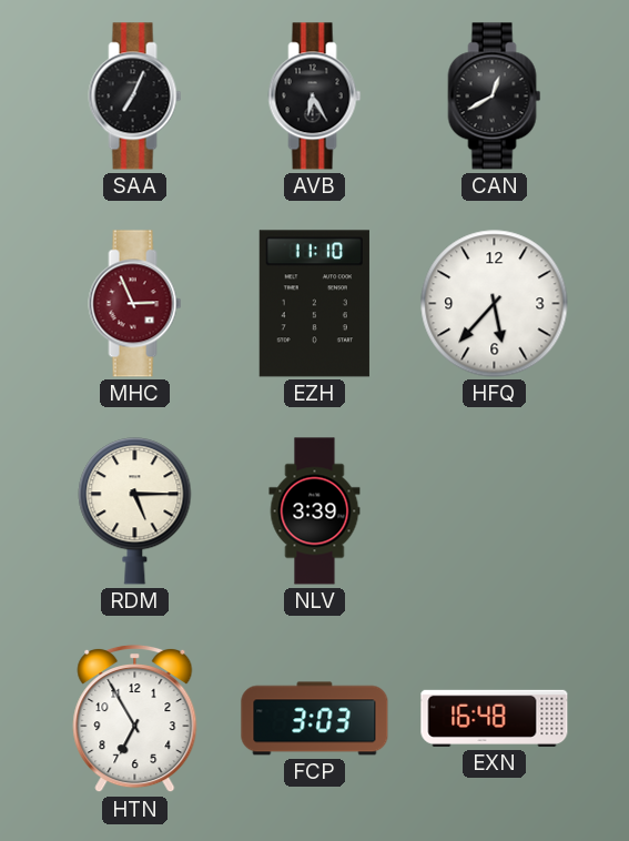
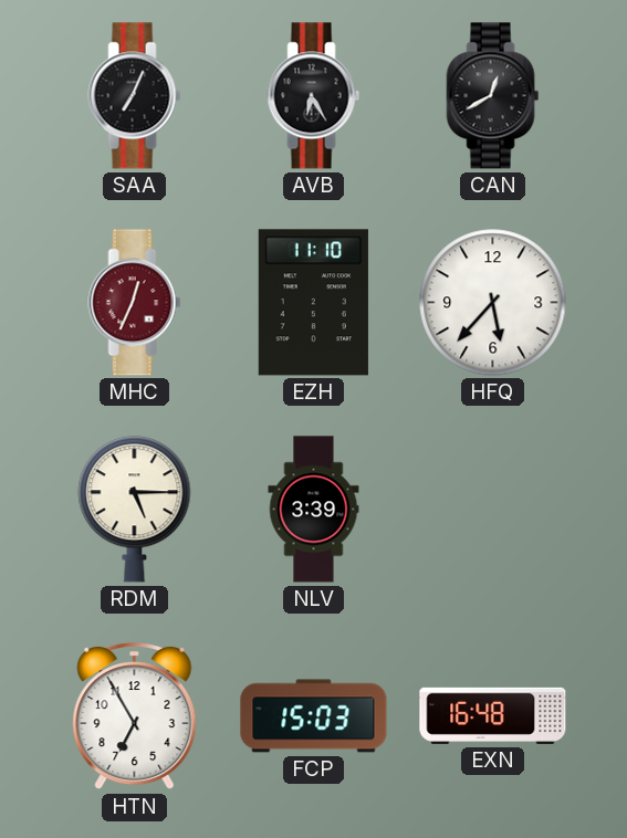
MHC: 2:56 -> 12:34
FCP: 3:03 -> 15:03
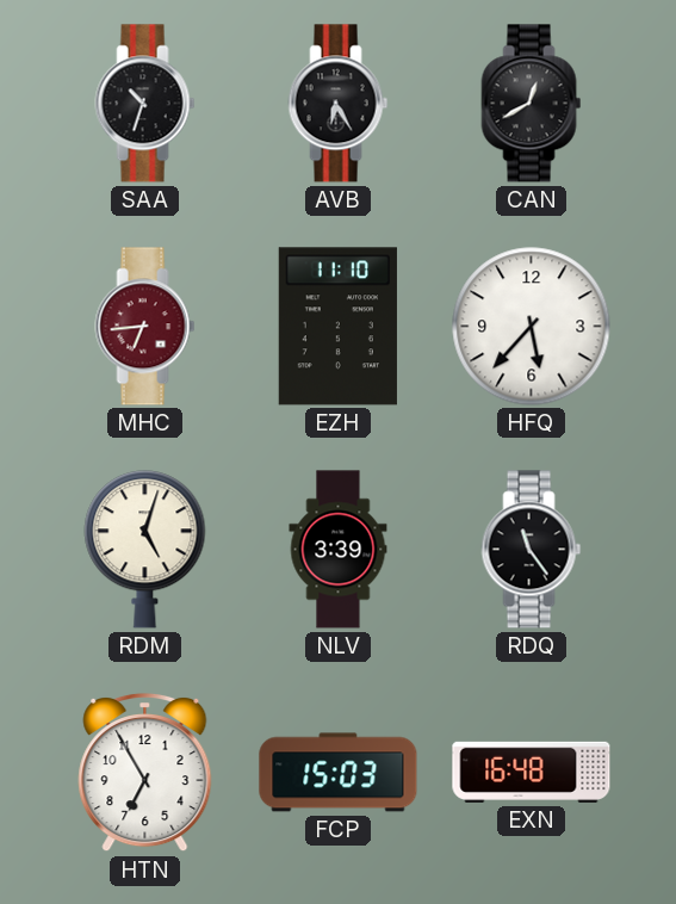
SAA: 7:04 -> 10:33
MHC: 12:34 -> 6:44
RDM: 5:15 -> 5:03
RDQ: none -> 11:24
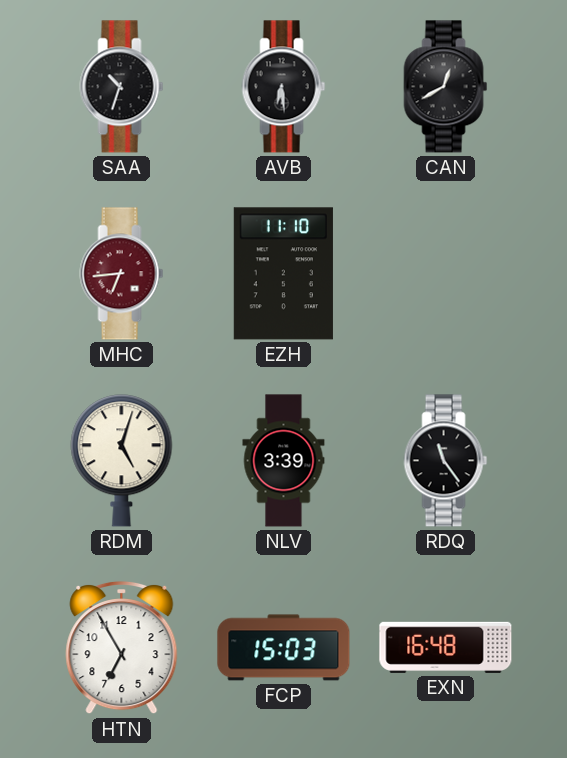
AVB: 6:25 -> 6:29
HFQ: 5:37 -> none
